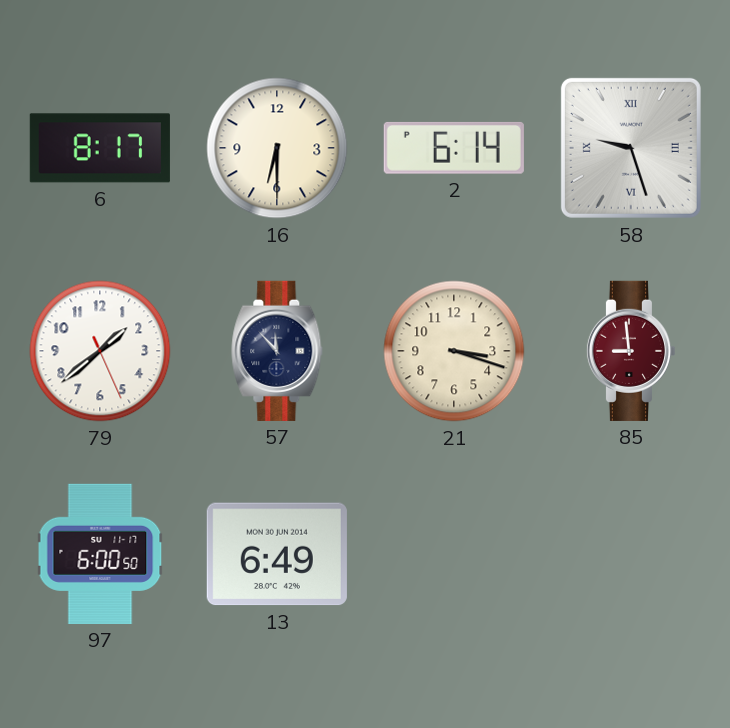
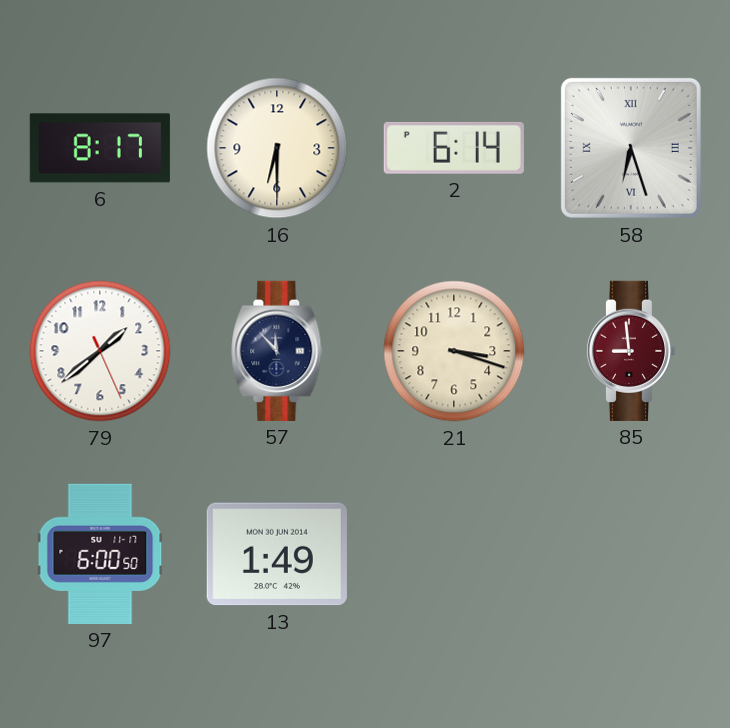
58: 9:27 -> 6:27
13: 6:49 -> 1:49
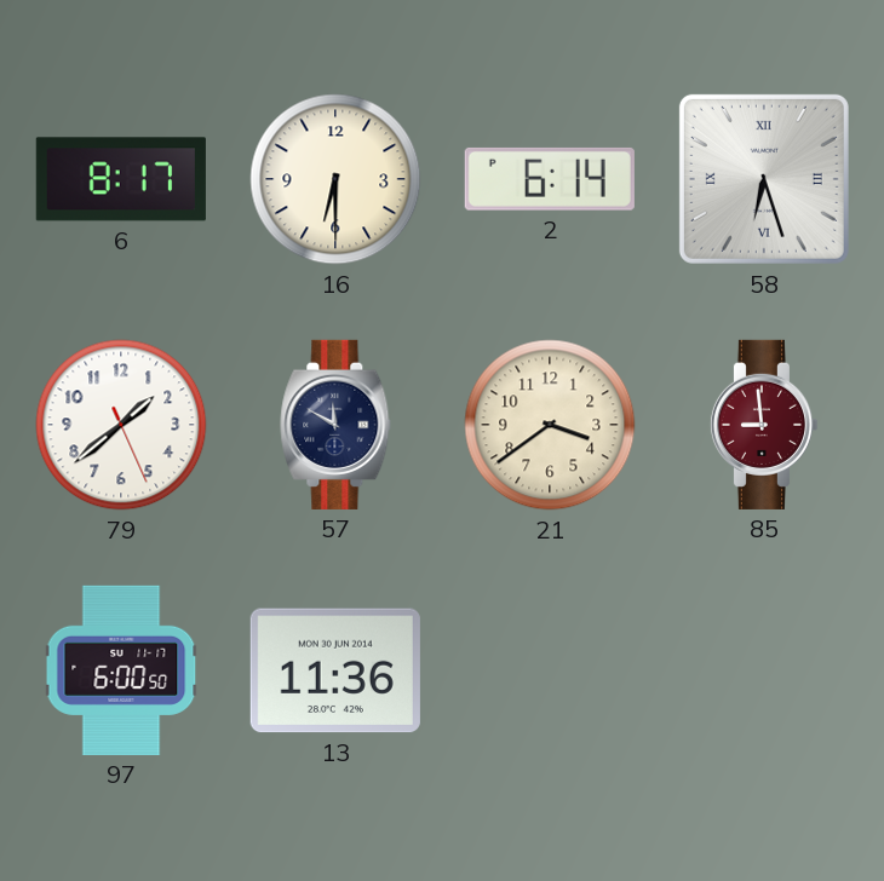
57: 11:53 -> 11:50
21: 3:18 -> 3:39
13: 1:49 -> 11:36
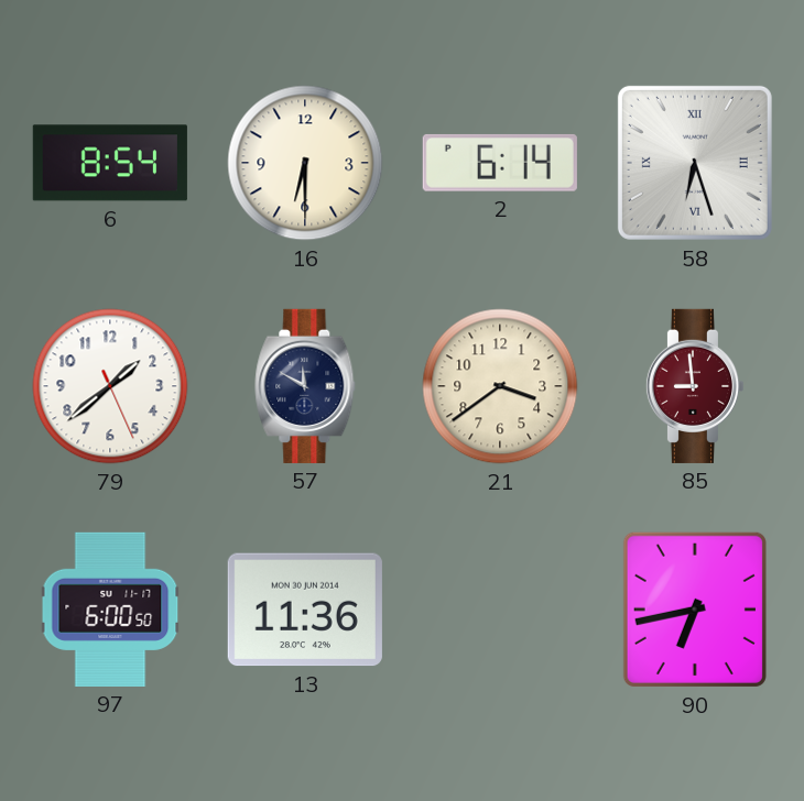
6: 8:17 -> 8:54
90: none -> 6:43
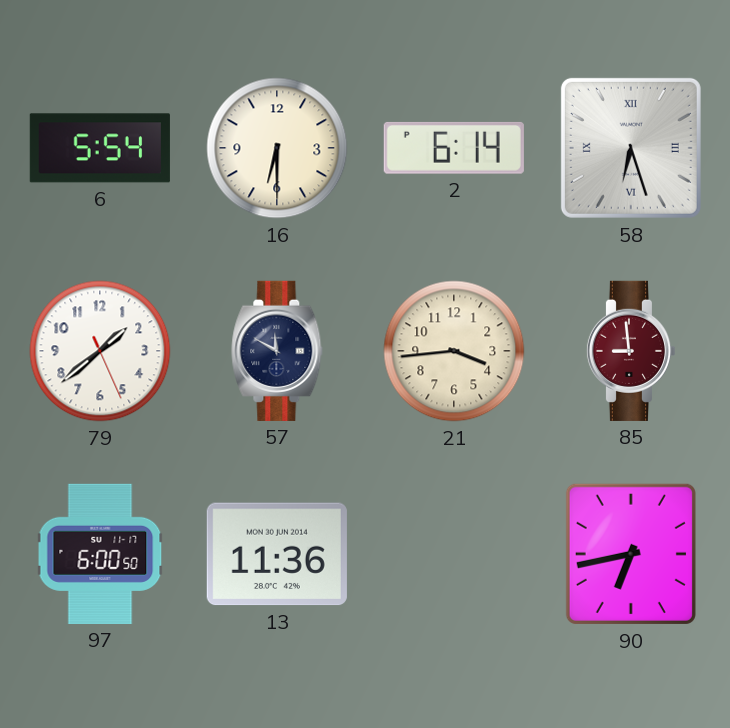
6: 8:54 -> 5:54
21: 3:39 -> 3:44
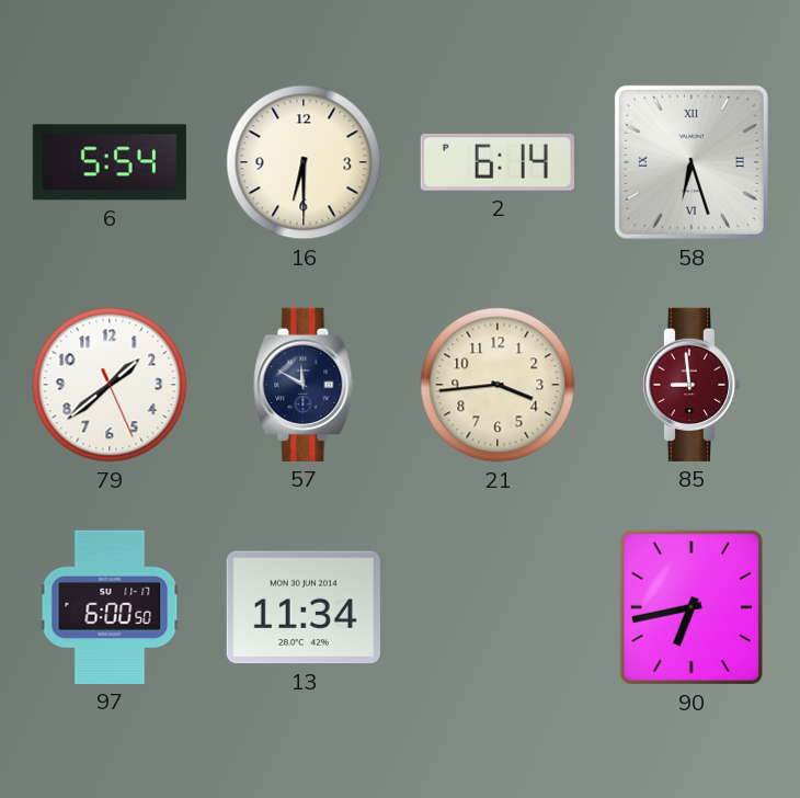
13: 11:36 -> 11:34
